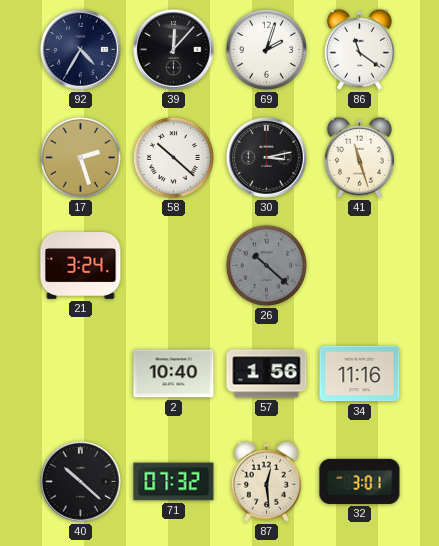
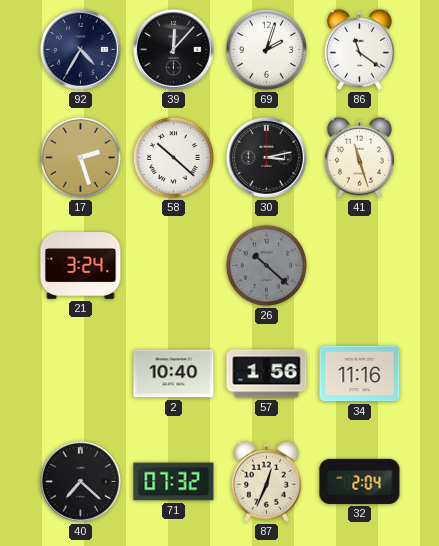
40: 10:22 -> 7:22
87: 12:29 -> 12:34
32: 3:01 -> 2:04
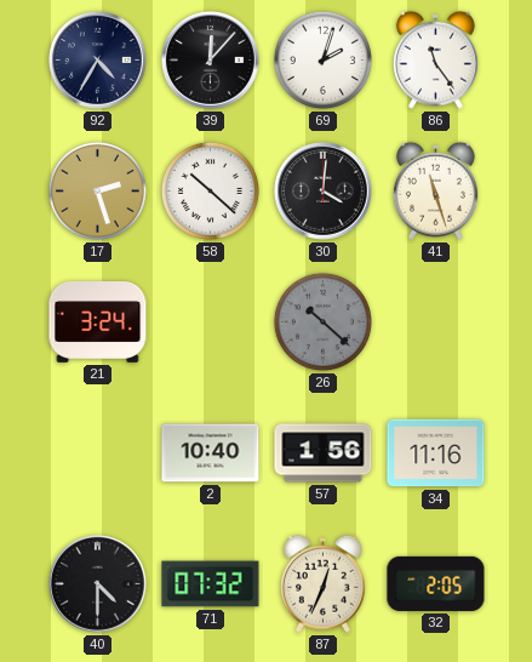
86: 11:21 -> 11:24
30: 3:13 -> 4:01
40: 7:22 -> 4:30
32: 2:04 -> 2:05
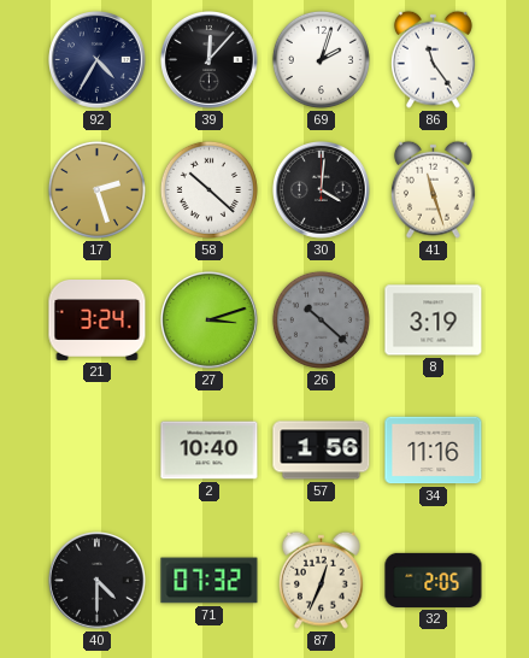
27: none -> 3:12
8: none -> 3:19
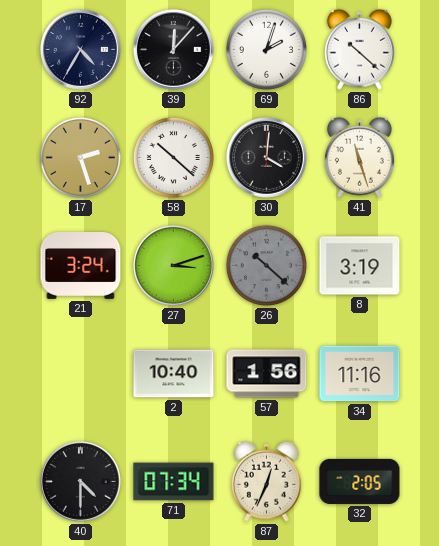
86: 11:24 -> 10:22
71: 07:32 -> 07:34
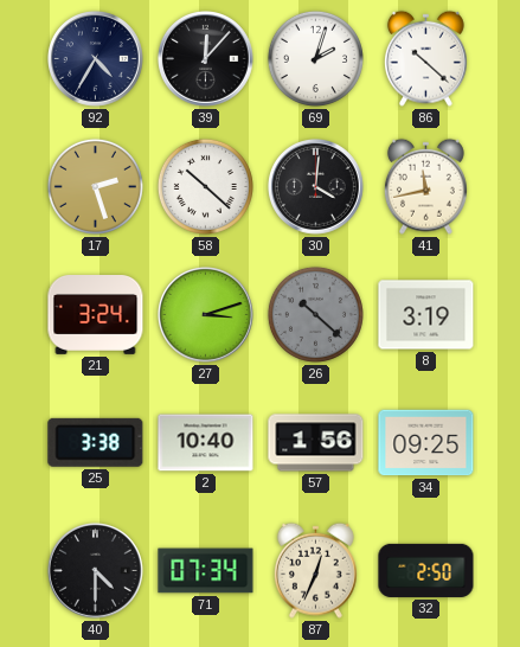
41: 11:27 -> 11:43
25: none -> 3:38
34: 11:16 -> 09:25
32: 2:05 -> 2:50
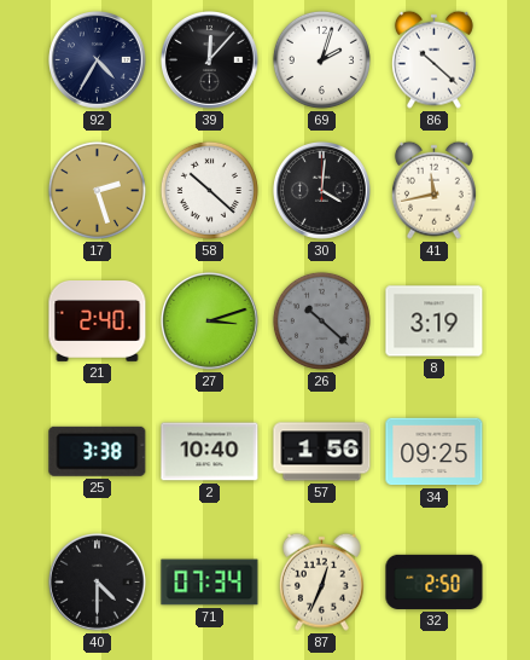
21: 3:24 -> 2:40
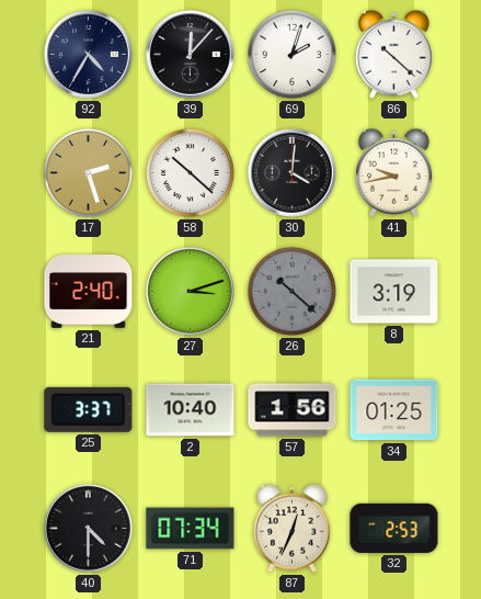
41: 11:43 -> 9:43
25: 3:38 -> 3:37
34: 09:25 -> 01:25
32: 2:50 -> 2:53
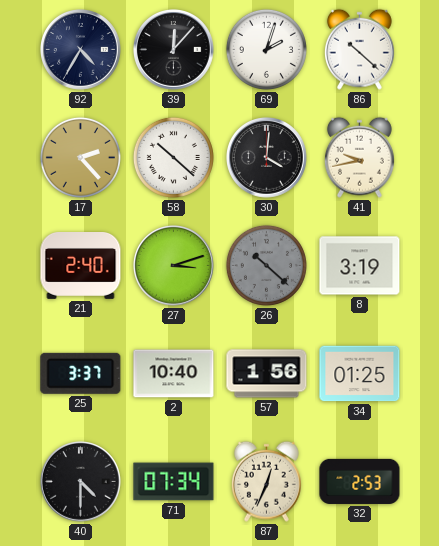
17: 2:27 -> 2:23
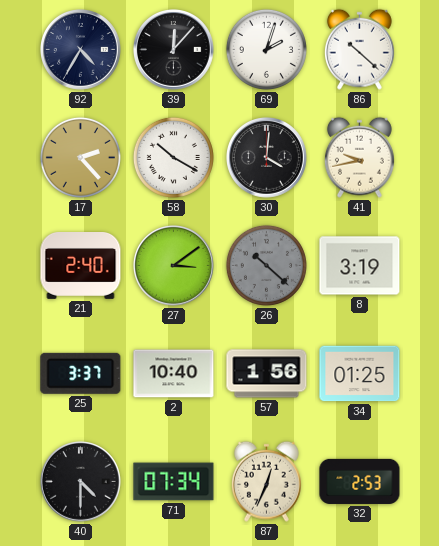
58: 10:22 -> 10:20
27: 3:12 -> 3:09
